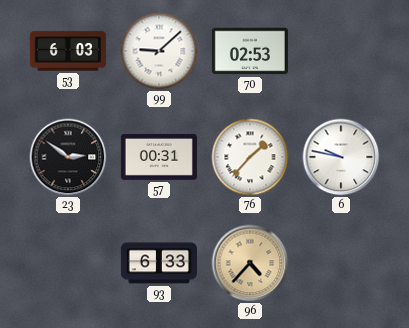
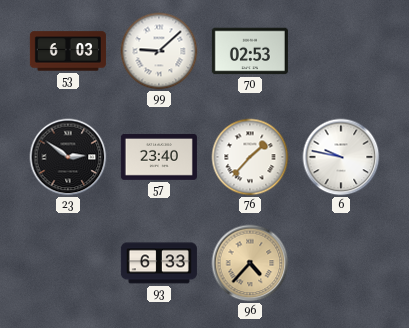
57: 00:31 -> 23:40
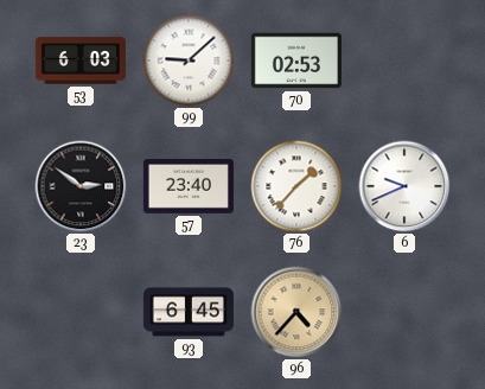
6: 9:47 -> 9:41
93: 6:33 -> 6:45
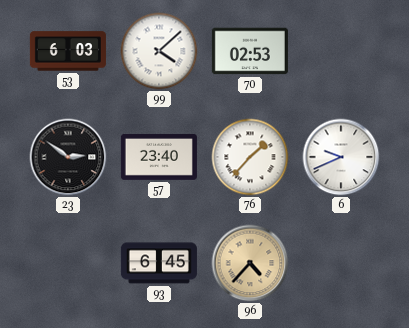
99: 9:08 -> 4:08
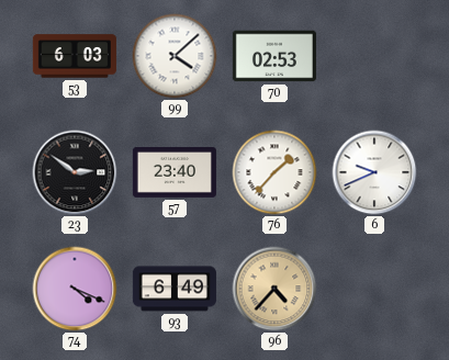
74: none -> 4:19
93: 6:45 -> 6:49
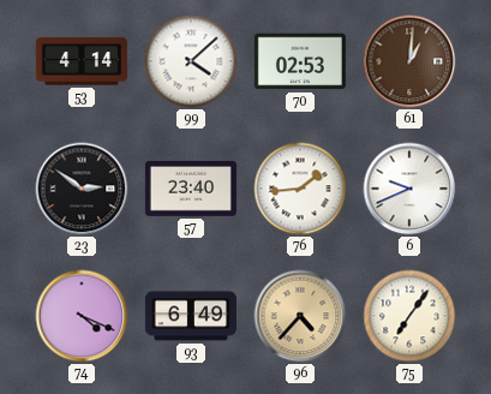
53: 6:03 -> 4:14
61: none -> 1:01
76: 1:37 -> 1:44
75: none -> 7:06
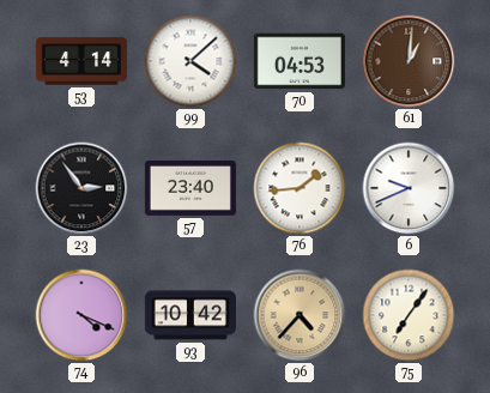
70: 02:53 -> 04:53
23: 2:51 -> 2:54
93: 6:49 -> 10:42
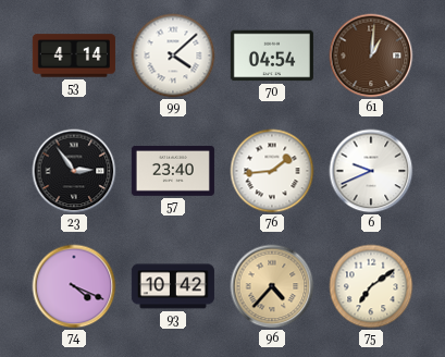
70: 04:53 -> 04:54
75: 7:06 -> 7:09
